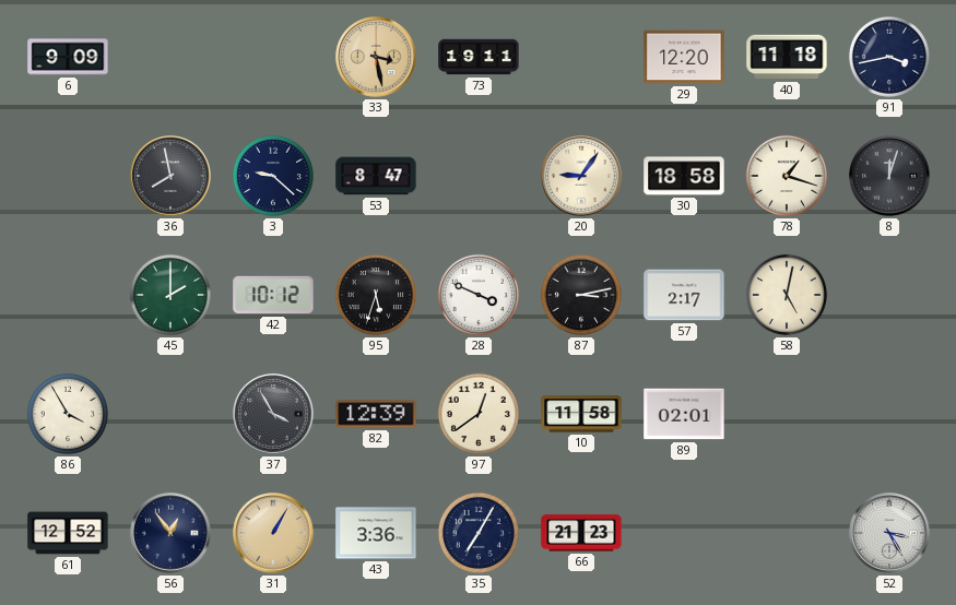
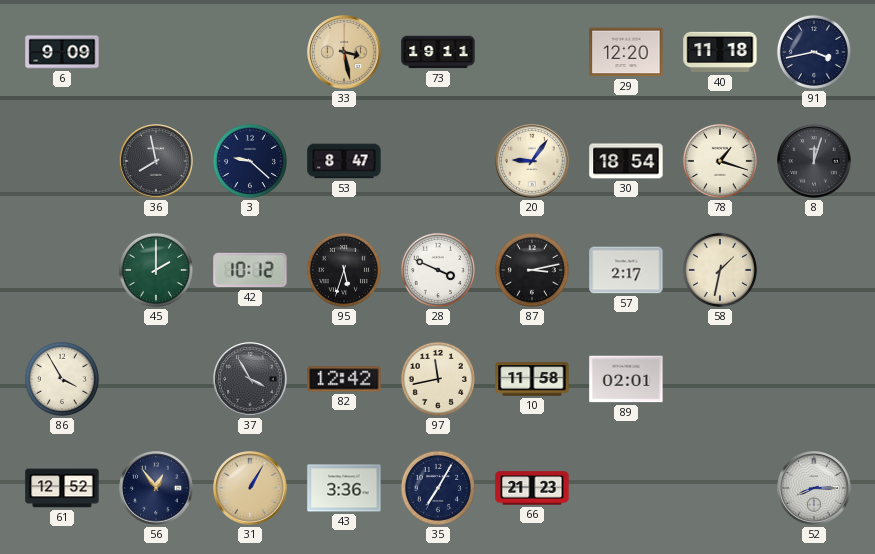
30: 18:58 -> 18:54
58: 5:02 -> 1:32
82: 12:39 -> 12:42
97: 12:39 -> 11:43
52: 3:25 -> 8:15
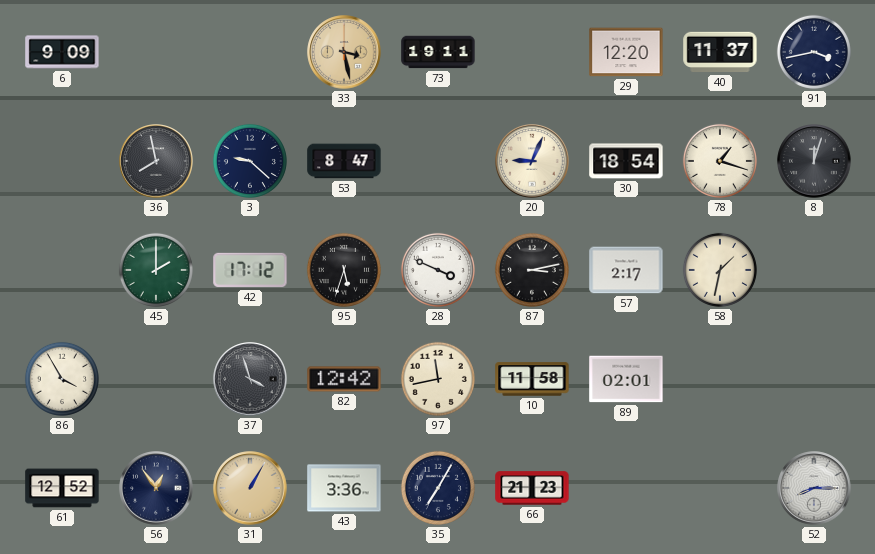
40: 11:18 -> 11:37
20: 9:06 -> 9:04
42: 10:12 -> 17:12
37: 3:55 -> 3:57
